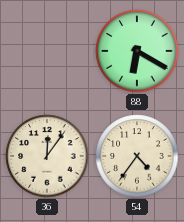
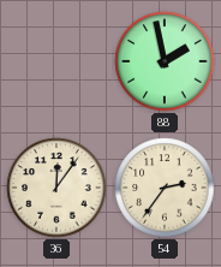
88: 6:20 -> 1:58
54: 4:36 -> 2:36
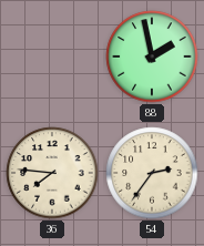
36: 12:06 -> 7:46
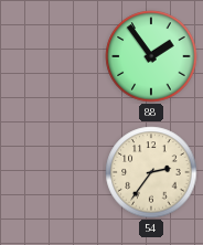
88: 1:58 -> 1:54
36: 7:46 -> none
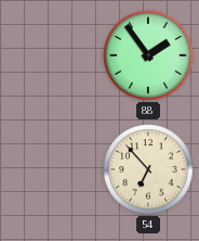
54: 2:36 -> 6:53
